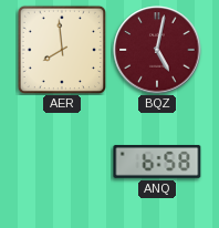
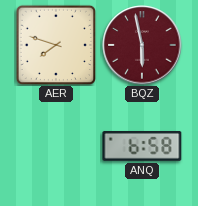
AER: 7:59 -> 7:48
BQZ: 5:02 -> 5:58
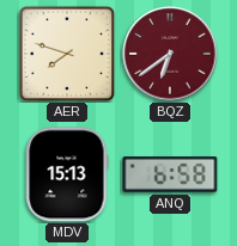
BQZ: 5:58 -> 6:39
MDV: none -> 15:13
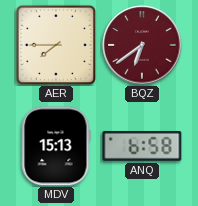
AER: 7:48 -> 7:45
